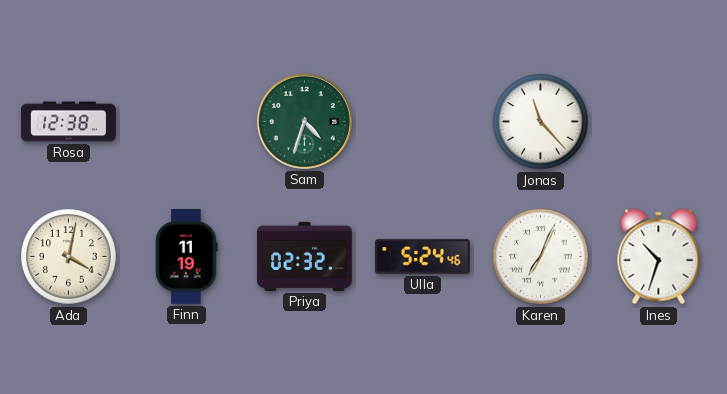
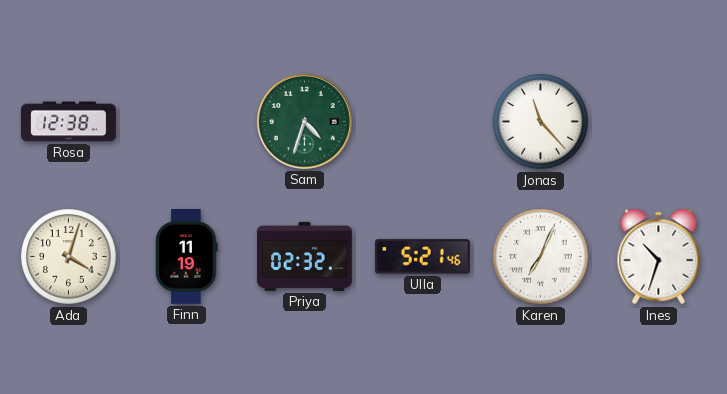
Ada: 4:02 -> 4:03
Ulla: 5:24 -> 5:21
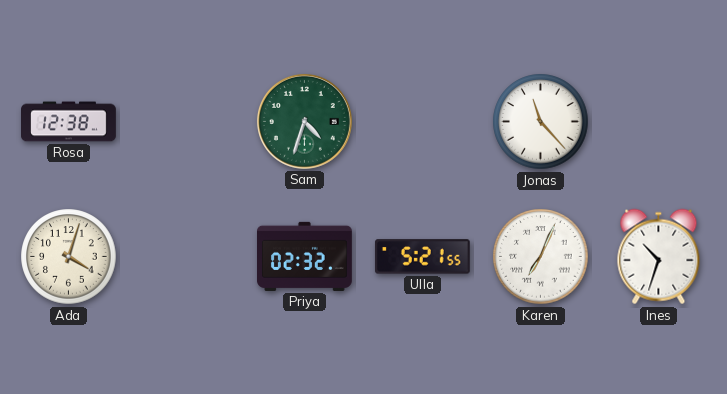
Finn: 11:19 -> none
Ulla: 5:21:46 -> 5:21:55
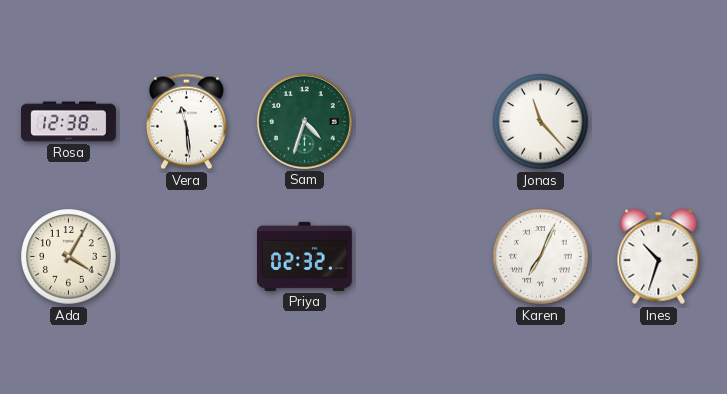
Vera: none -> 11:29
Ada: 4:03 -> 4:05
Ulla: 5:21 -> none
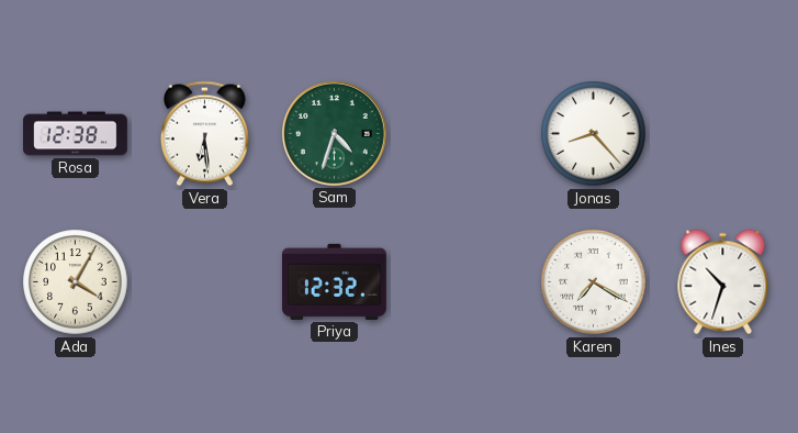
Vera: 11:29 -> 6:29
Jonas: 11:23 -> 8:23
Priya: 02:32 -> 12:32
Karen: 7:04 -> 7:20
